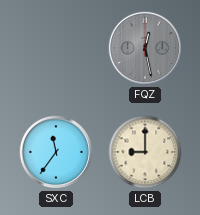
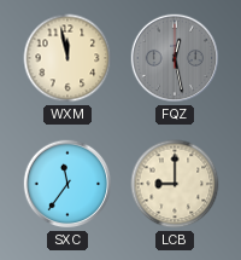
WXM: none -> 11:58
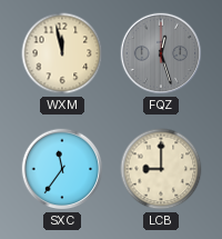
FQZ: 12:28 -> 12:27
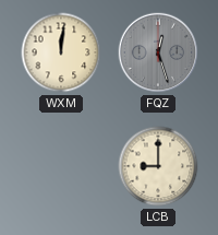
WXM: 11:58 -> 12:01
SXC: 11:36 -> none
